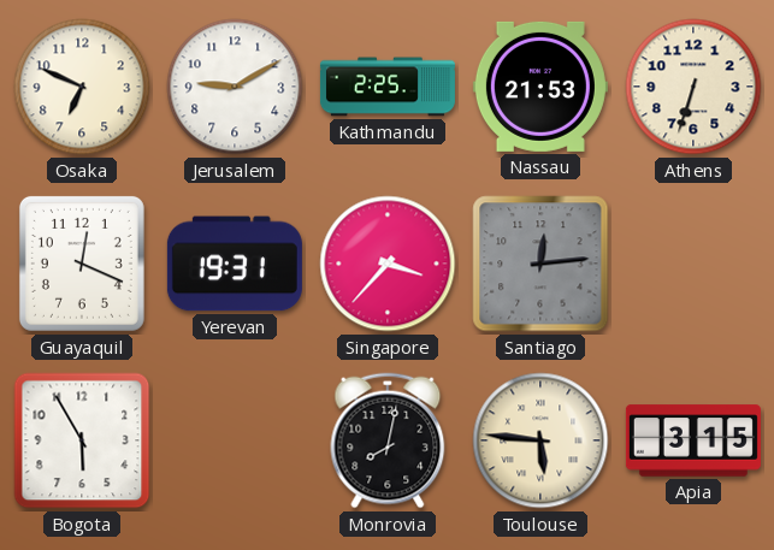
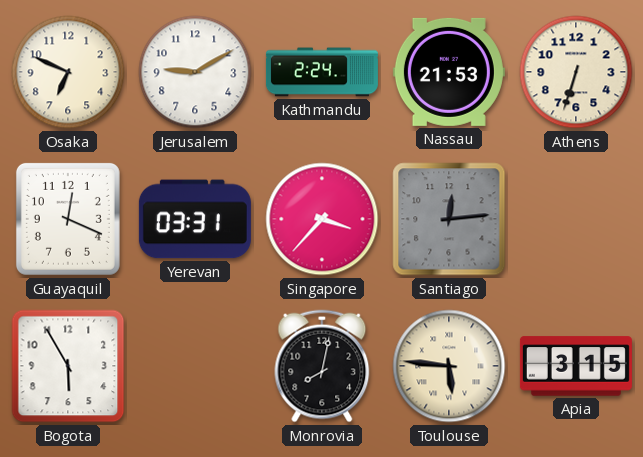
Kathmandu: 2:25 -> 2:24
Yerevan: 19:31 -> 03:31
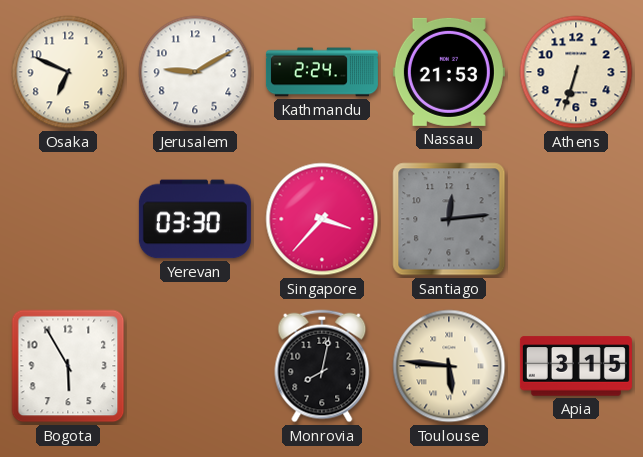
Guayaquil: 12:19 -> none
Yerevan: 03:31 -> 03:30
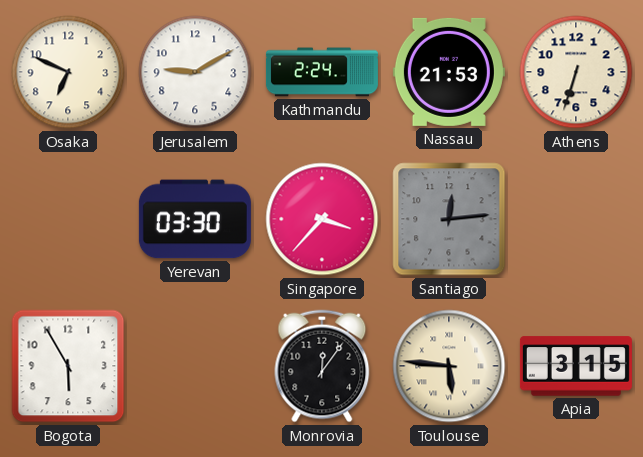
Monrovia: 8:02 -> 12:06
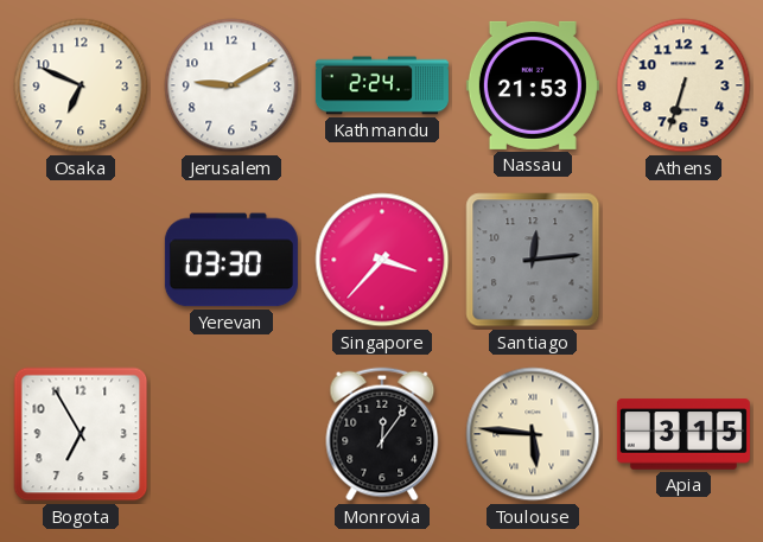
Bogota: 5:55 -> 6:55
